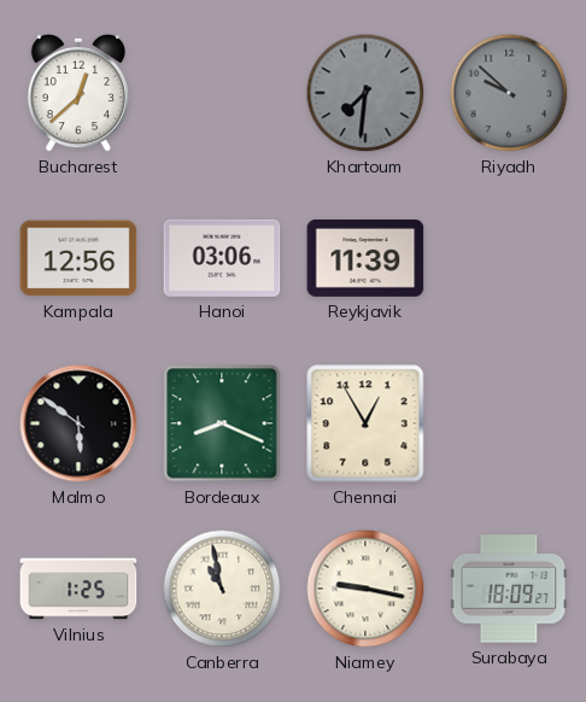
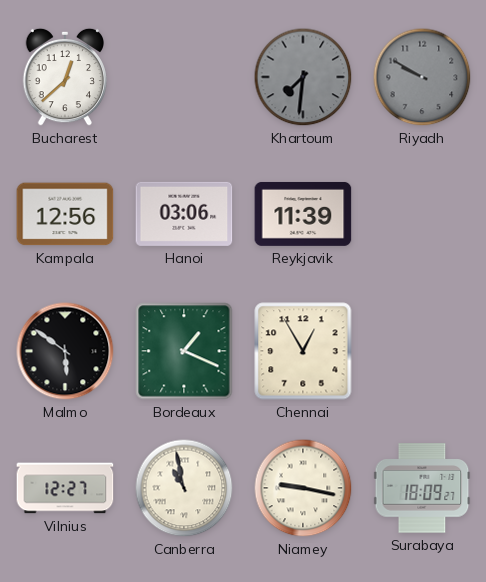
Riyadh: 9:52 -> 9:50
Bordeaux: 8:19 -> 1:19
Vilnius: 1:25 -> 12:27
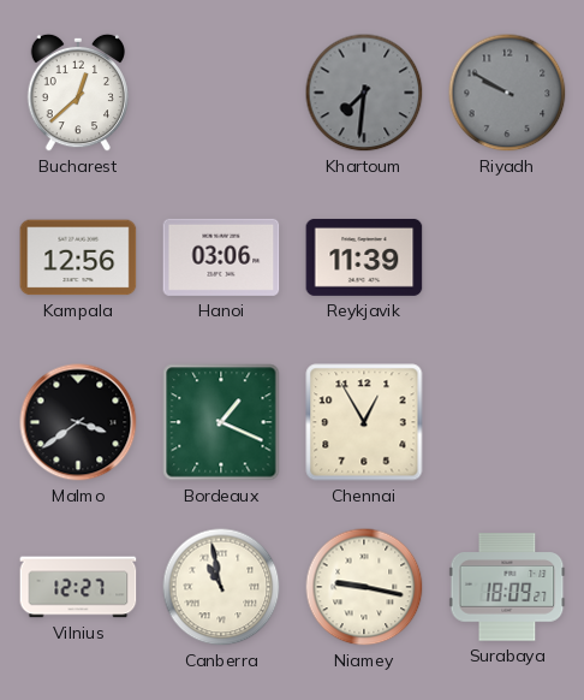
Malmo: 5:51 -> 3:39
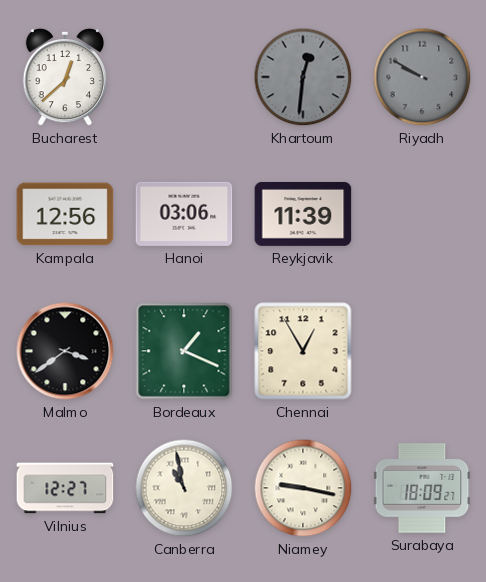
Khartoum: 7:31 -> 12:31
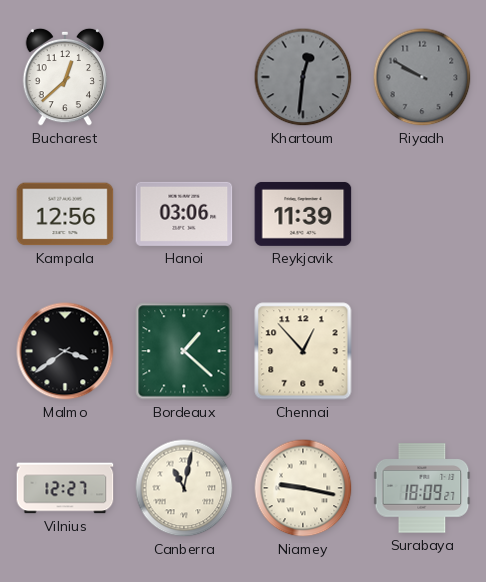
Bordeaux: 1:19 -> 1:22
Chennai: 12:55 -> 12:53
Canberra: 10:58 -> 11:02
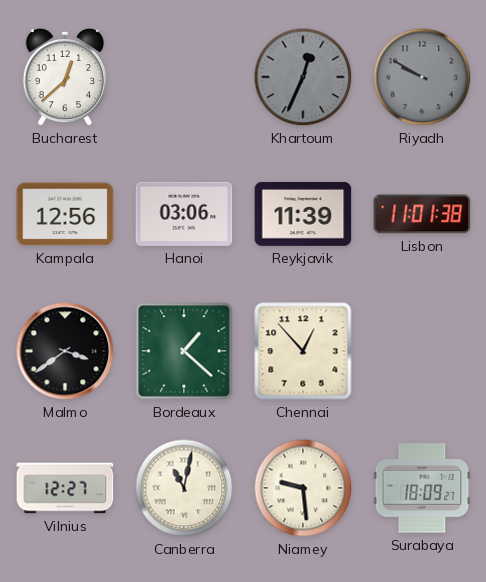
Khartoum: 12:31 -> 12:34
Lisbon: none -> 11:01
Niamey: 9:17 -> 9:29
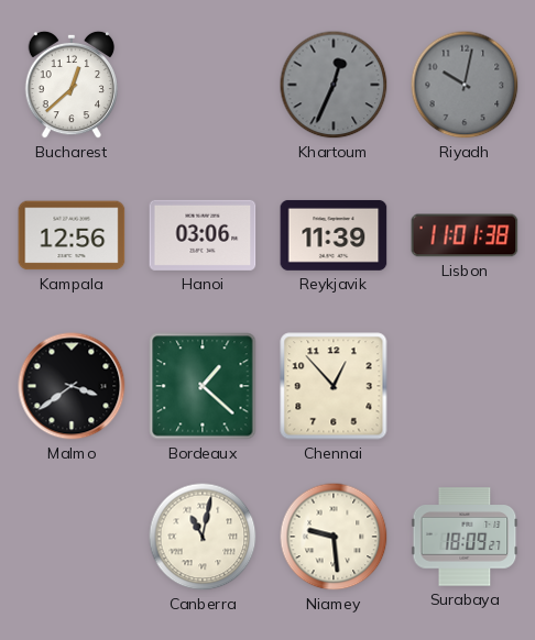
Riyadh: 9:50 -> 10:02
Vilnius: 12:27 -> none
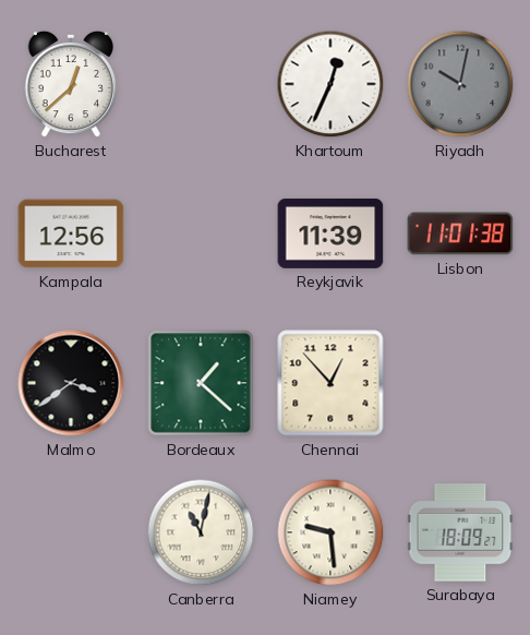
Khartoum dial: grey -> white
Hanoi: 03:06 -> none
